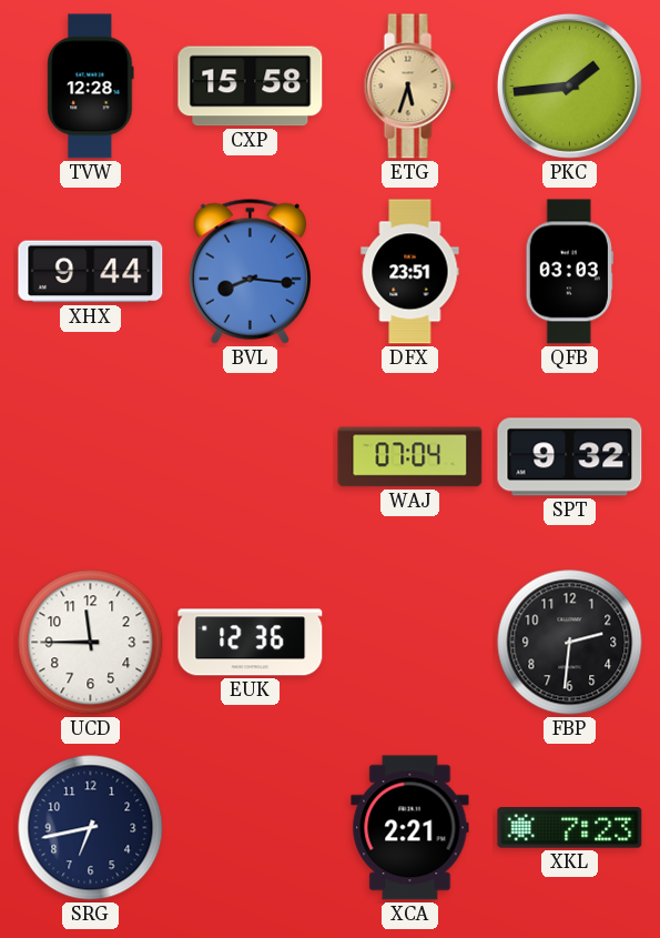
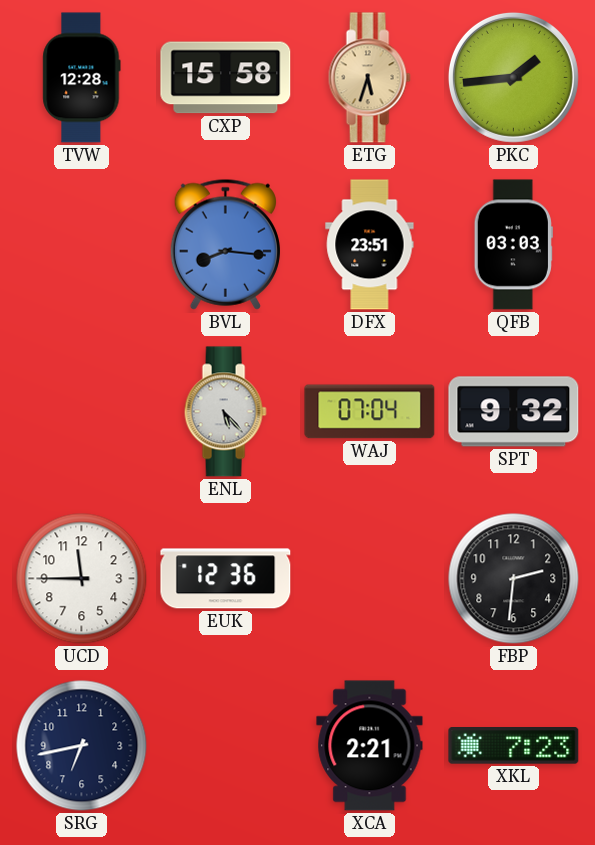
XHX: 9:44 -> none
ENL: none -> 5:23
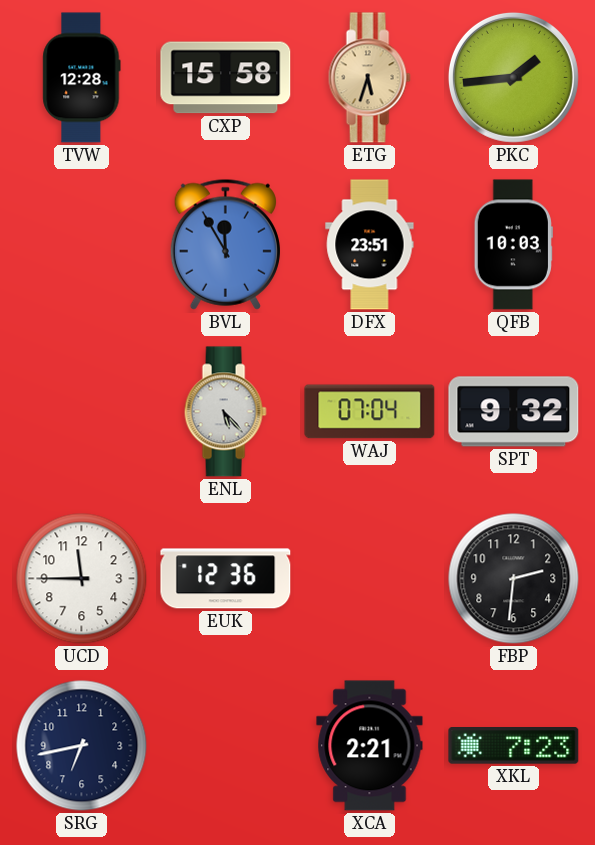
BVL: 8:16 -> 11:55
QFB: 03:03 -> 10:03
